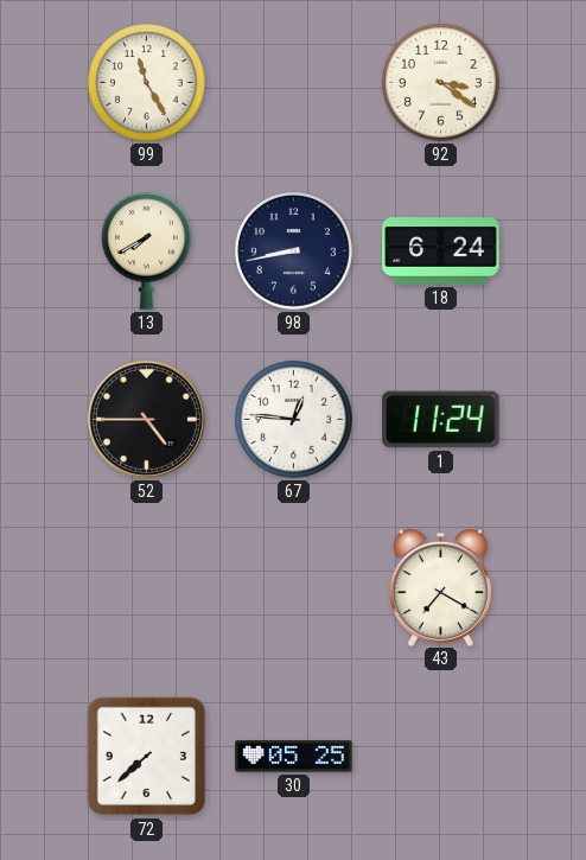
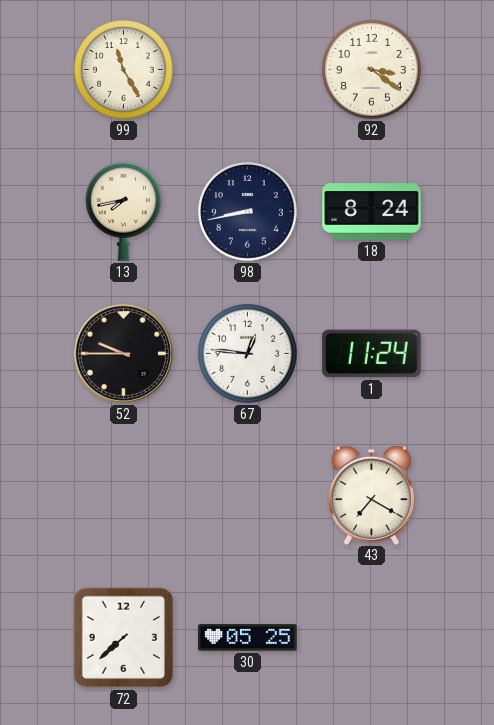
13: 7:40 -> 7:43
18: 6:24 -> 8:24
52: 4:45 -> 9:45
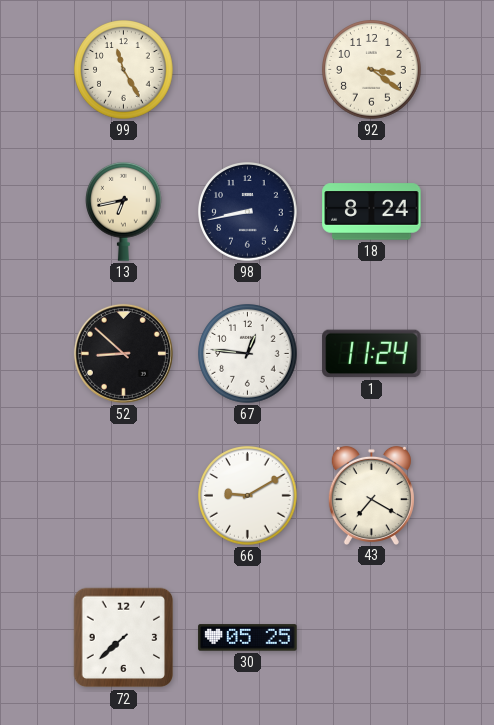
13: 7:43 -> 6:43
52: 9:45 -> 8:52
66: none -> 9:10
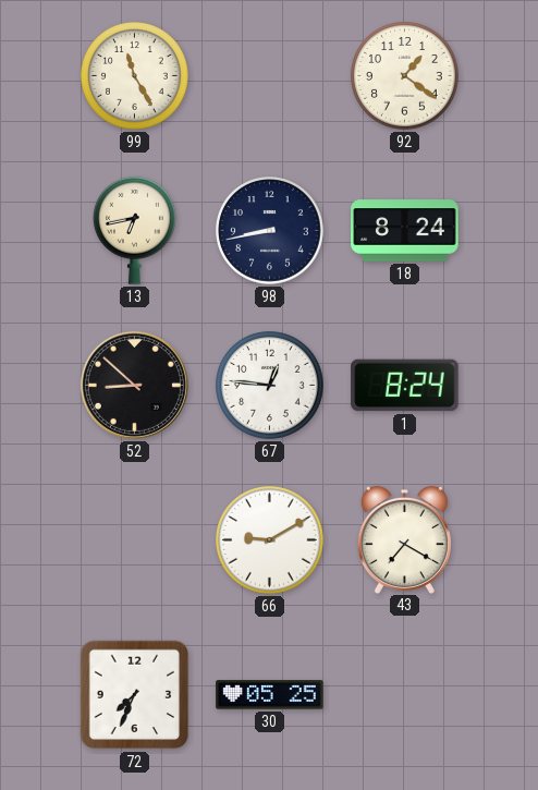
92: 3:21 -> 1:21
1: 11:24 -> 8:24
72: 7:38 -> 7:34
